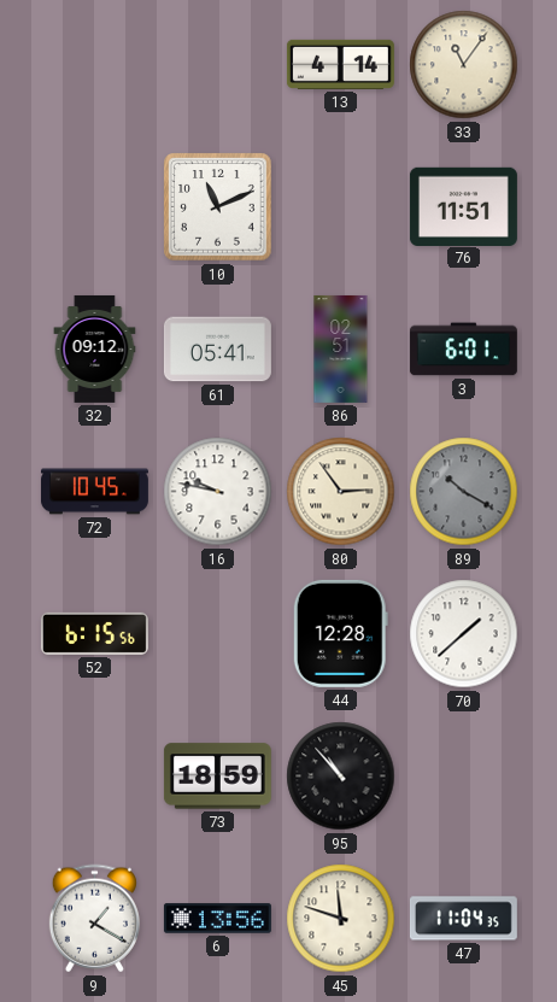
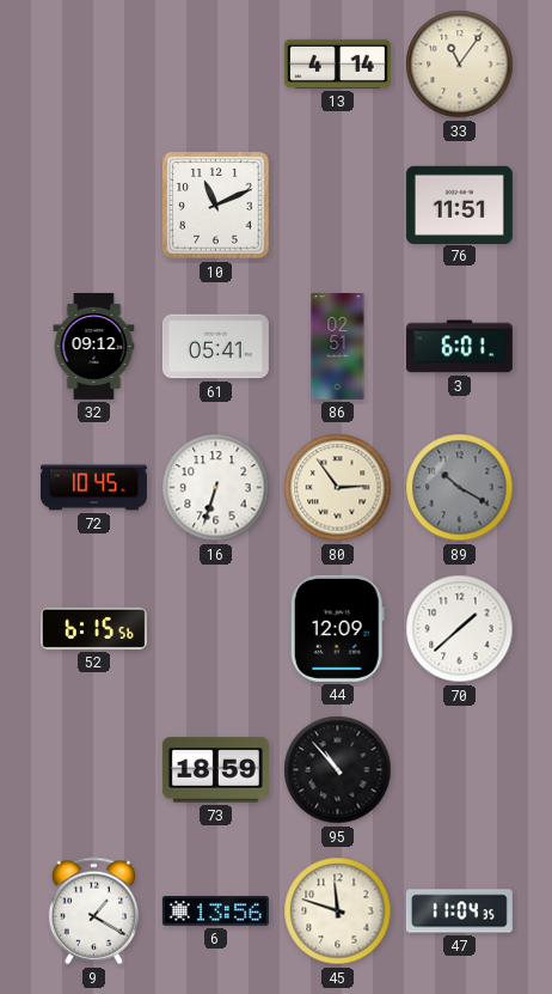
16: 9:47 -> 6:33
44: 12:28 -> 12:09
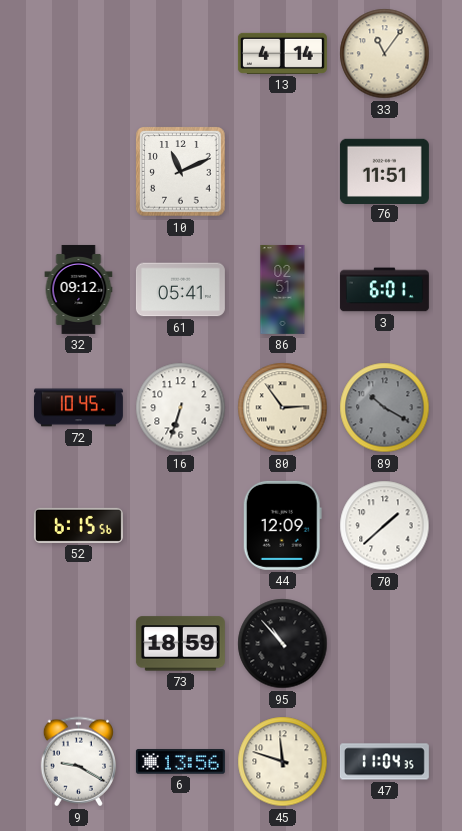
9: 1:20 -> 9:20
